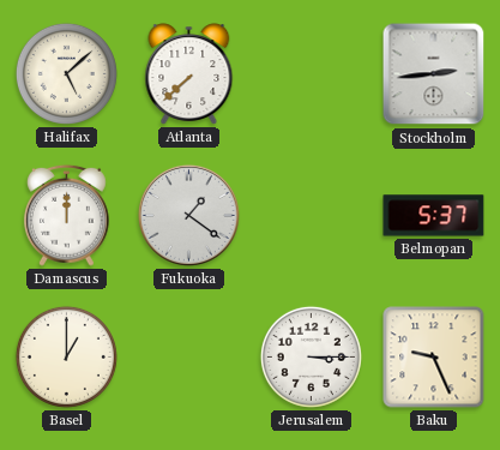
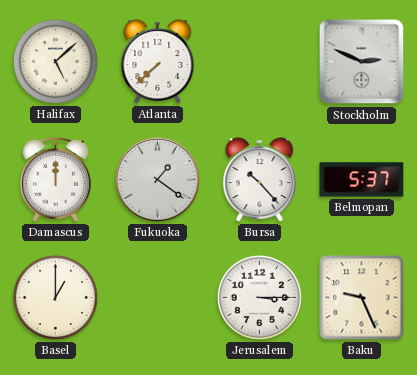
Stockholm: 2:44 -> 2:49
Bursa: none -> 10:23
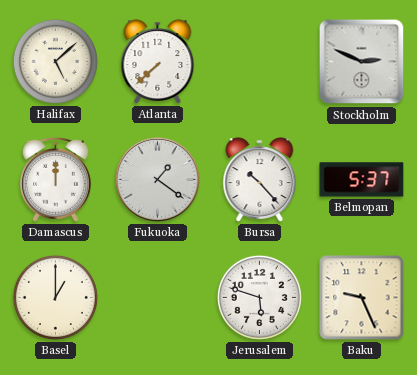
Jerusalem: 3:15 -> 5:48
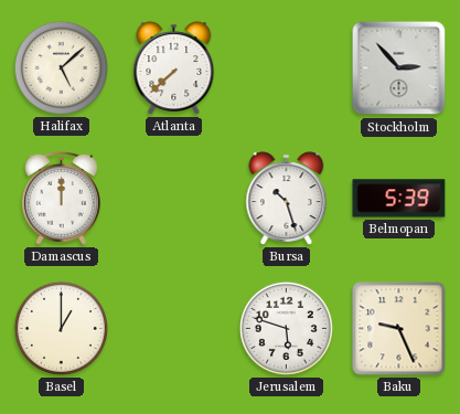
Stockholm: 2:49 -> 2:53
Fukuoka: 1:21 -> none
Bursa: 10:23 -> 10:27
Belmopan: 5:37 -> 5:39
